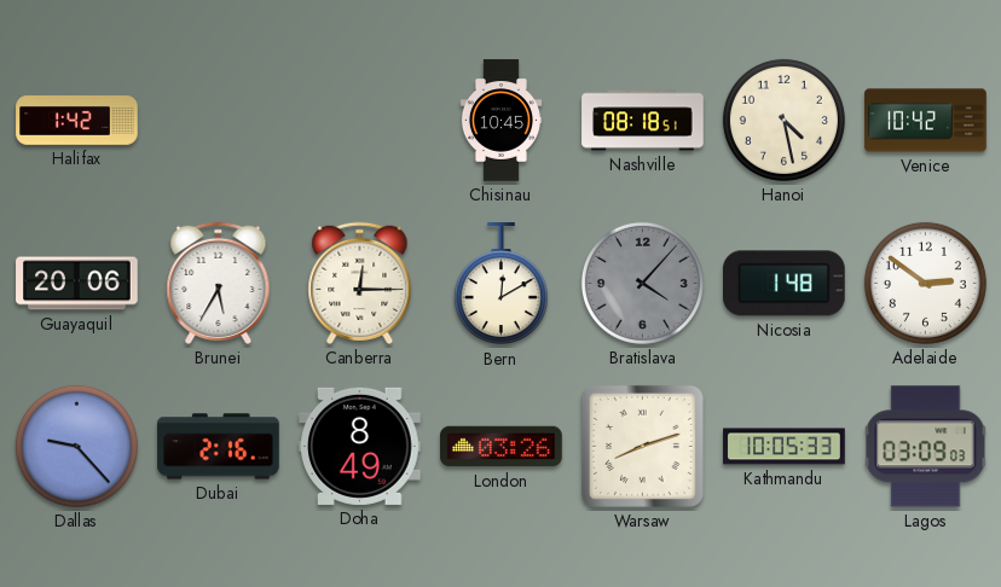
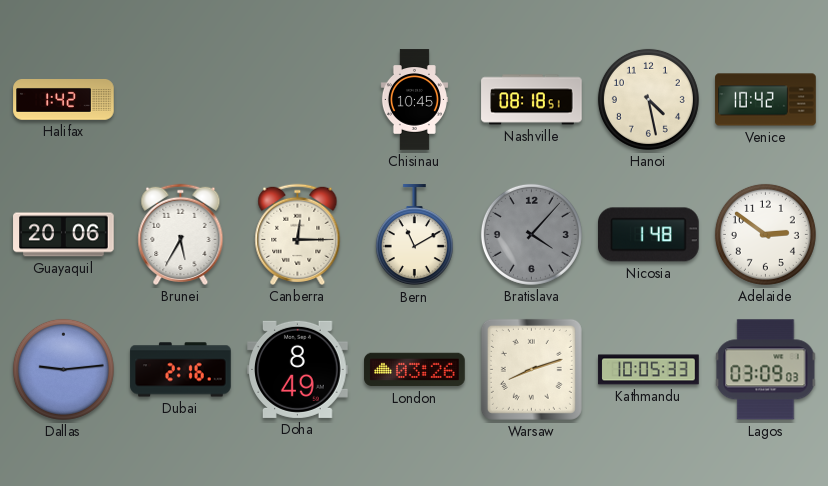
Bern: 12:10 -> 11:10
Dallas: 9:23 -> 9:14
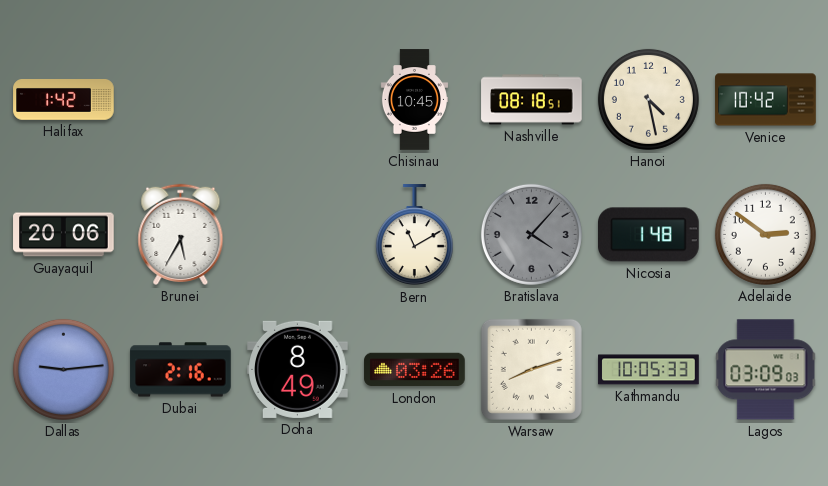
Canberra: 12:15 -> none
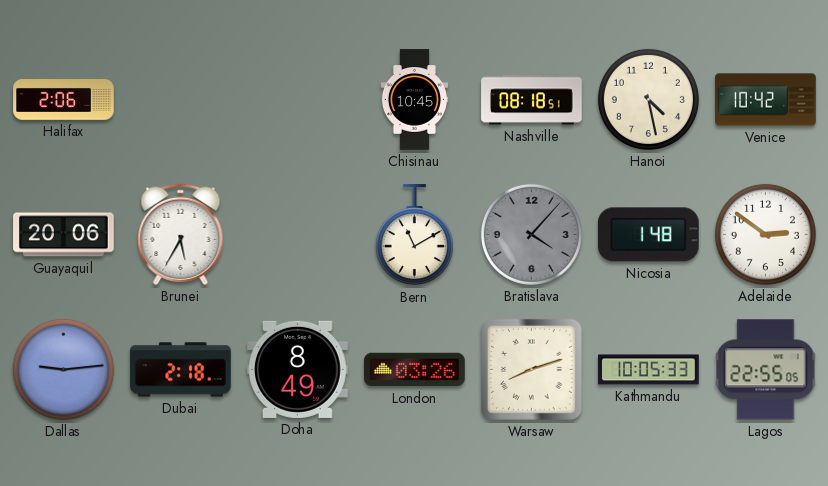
Halifax: 1:42 -> 2:06
Dubai: 2:16 -> 2:18
Lagos: 03:09 -> 22:55
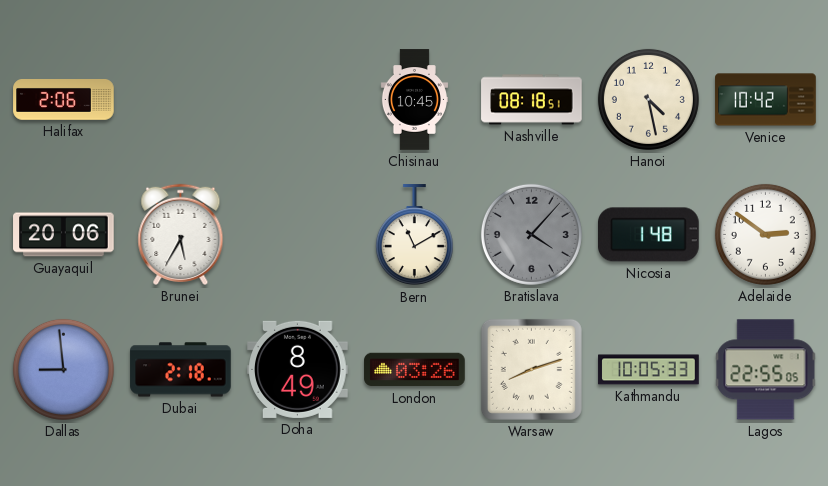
Dallas: 9:14 -> 8:59
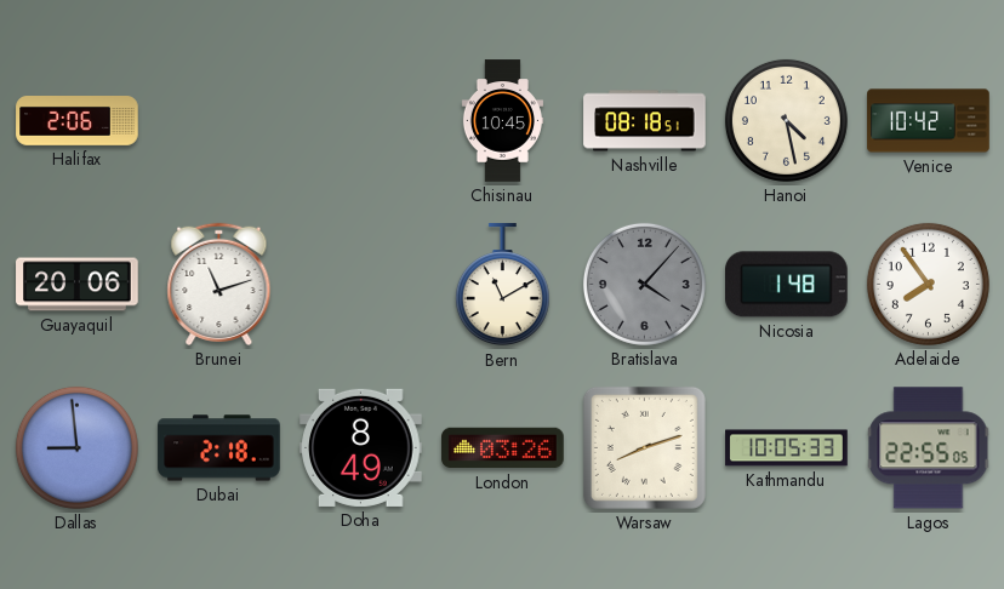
Brunei: 5:35 -> 11:12
Adelaide: 2:51 -> 7:54
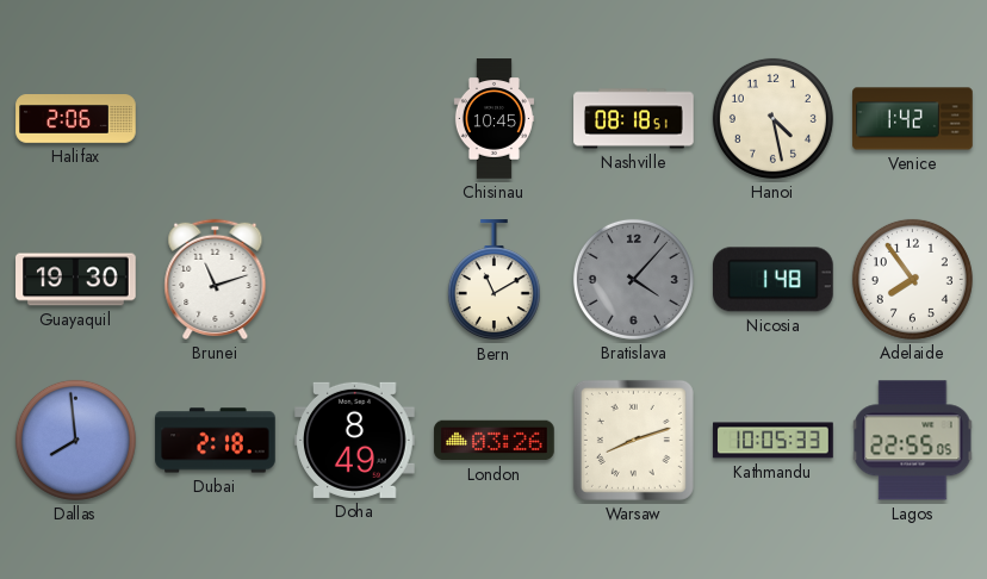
Venice: 10:42 -> 1:42
Guayaquil: 20:06 -> 19:30
Dallas: 8:59 -> 7:59
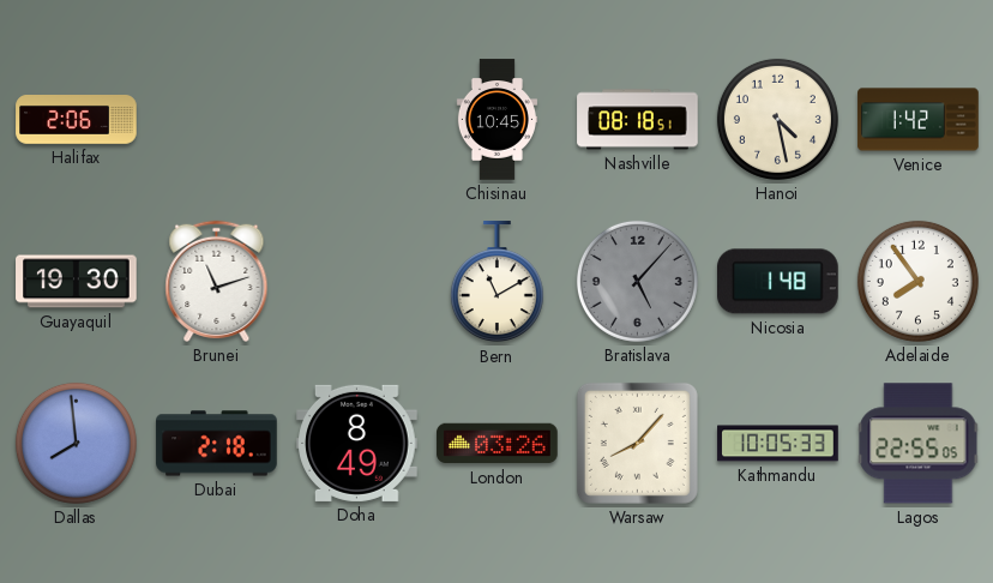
Bratislava: 4:07 -> 5:07
Warsaw: 8:12 -> 8:07
